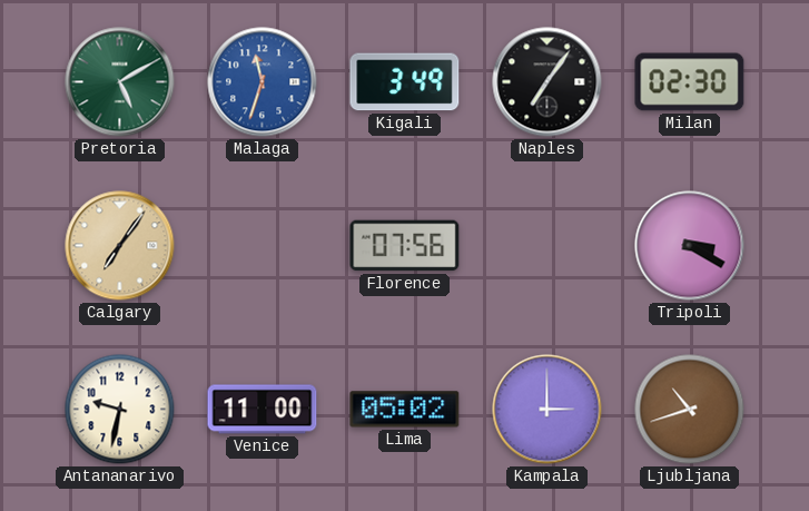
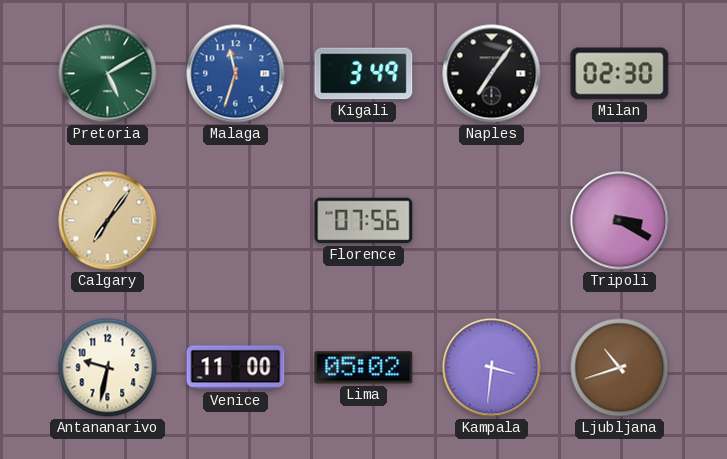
Kampala: 3:00 -> 3:31
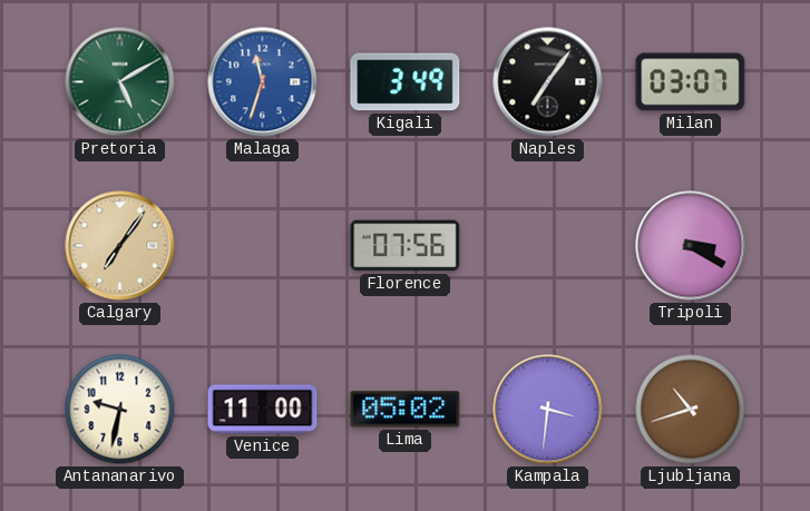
Milan: 02:30 -> 03:07
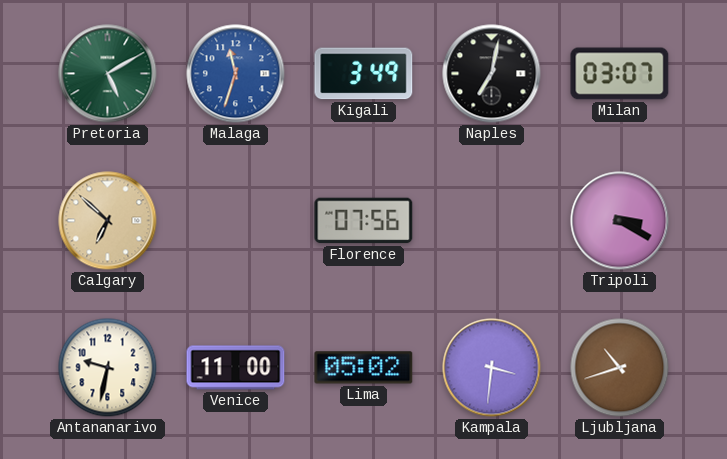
Naples: 7:06 -> 7:02
Calgary: 7:06 -> 6:52
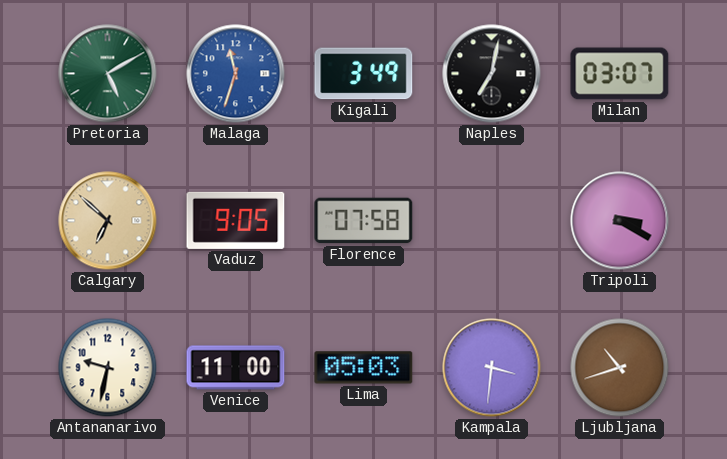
Vaduz: none -> 9:05
Florence: 07:56 -> 07:58
Lima: 05:02 -> 05:03
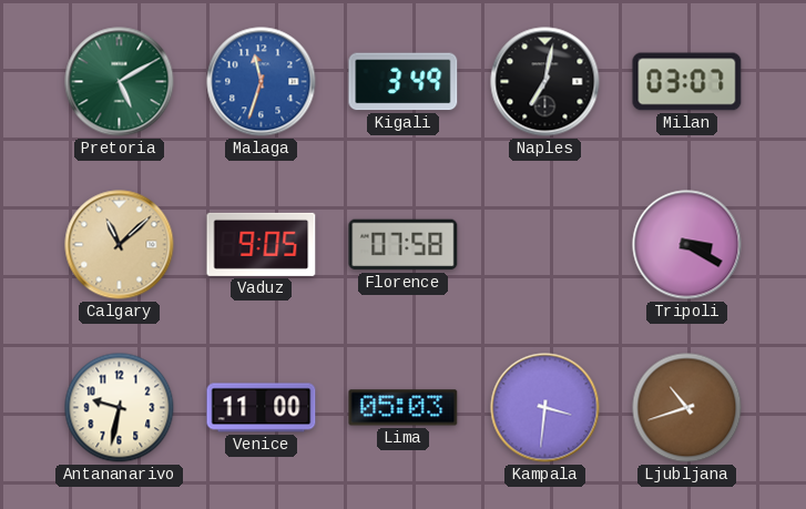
Calgary: 6:52 -> 11:08
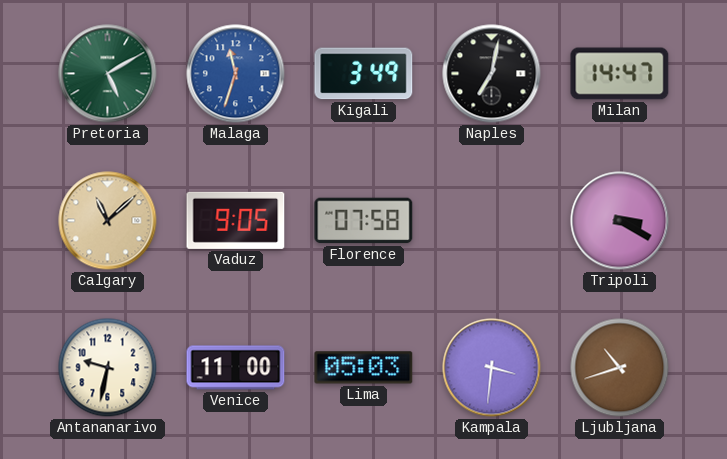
Milan: 03:07 -> 14:47
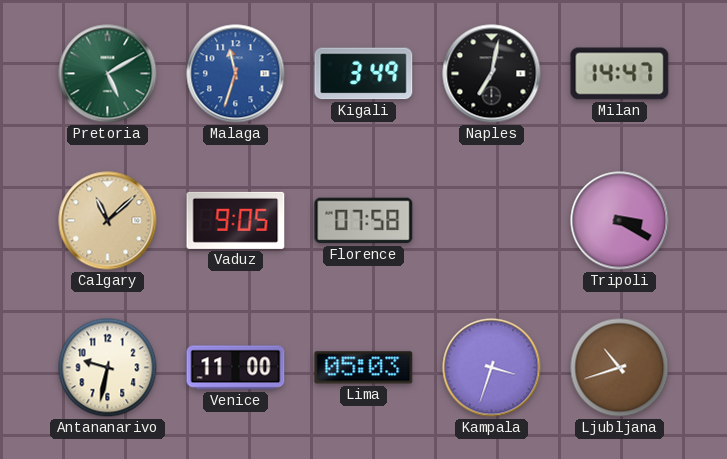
Kampala: 3:31 -> 3:33
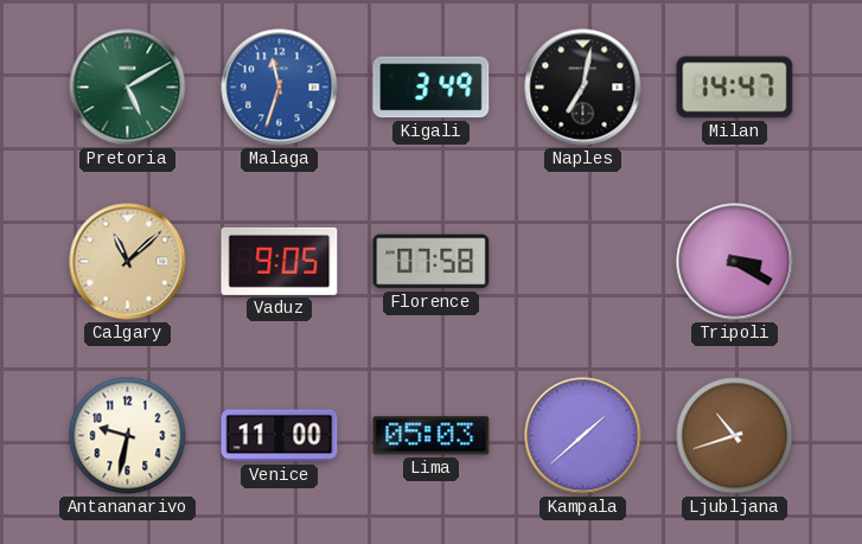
Kampala: 3:33 -> 1:38
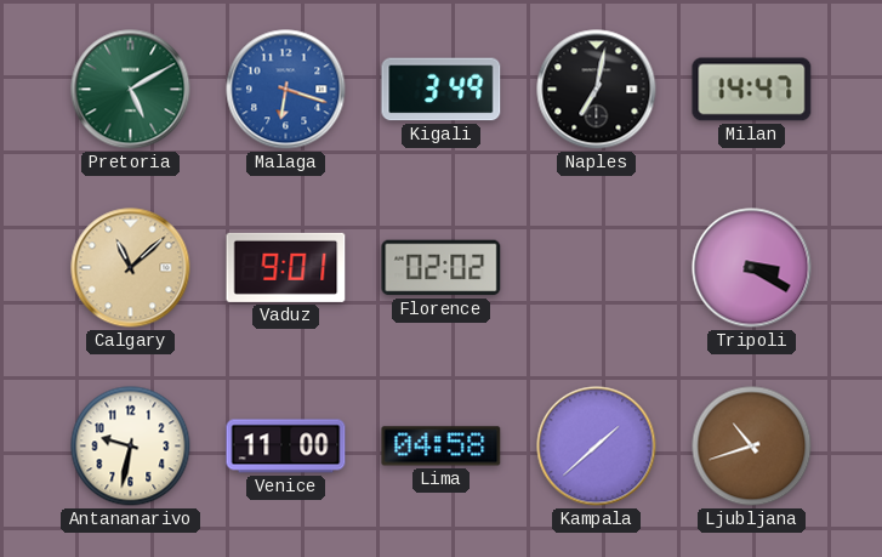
Malaga: 11:33 -> 6:18
Vaduz: 9:05 -> 9:01
Florence: 07:58 -> 02:02
Lima: 05:03 -> 04:58
